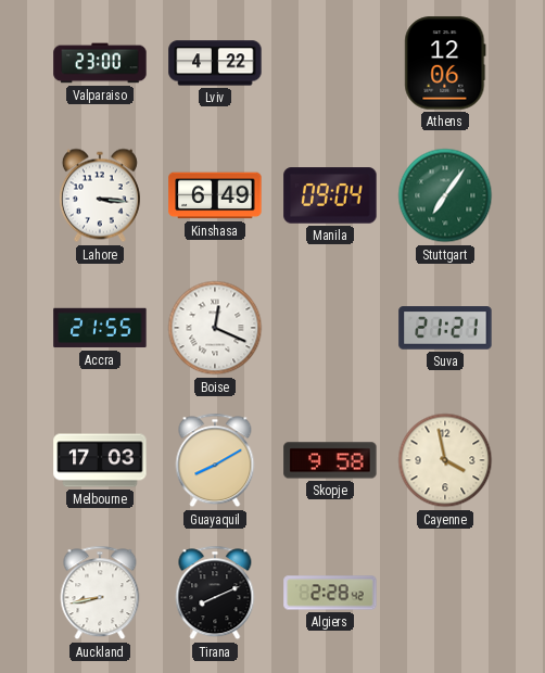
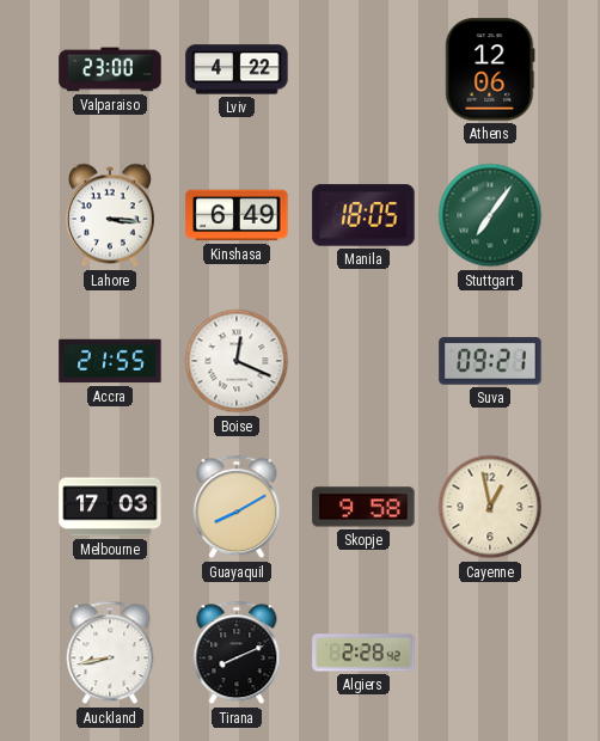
Manila: 09:04 -> 18:05
Suva: 21:21 -> 09:21
Cayenne: 3:58 -> 12:58
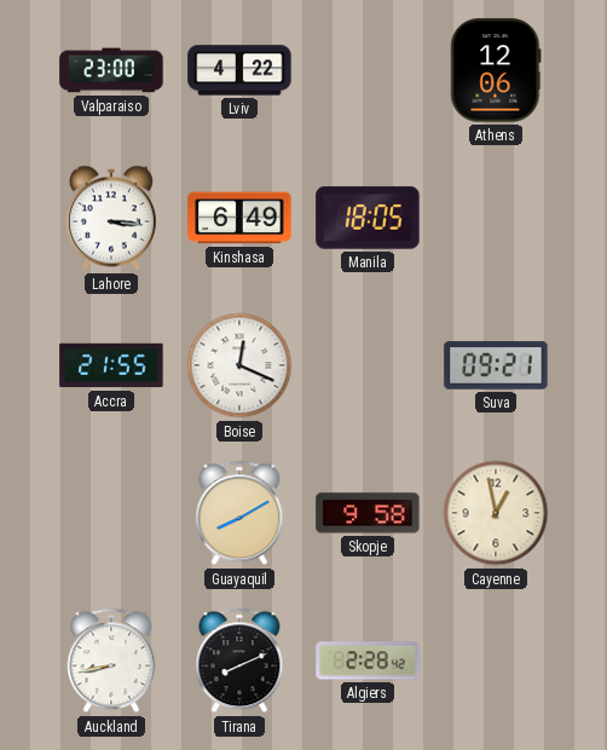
Stuttgart: 7:06 -> none
Melbourne: 17:03 -> none
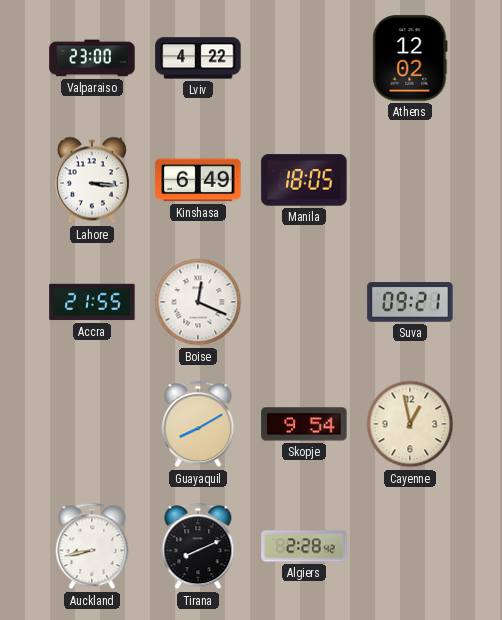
Athens: 12:06 -> 12:02
Skopje: 9:58 -> 9:54
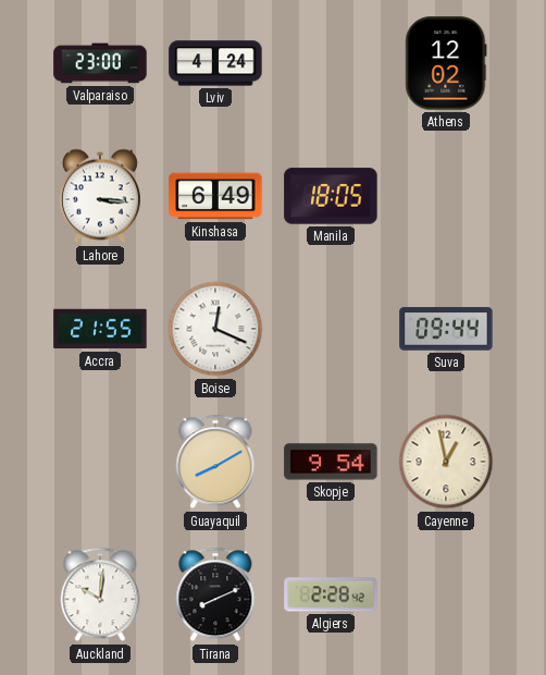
Lviv: 4:22 -> 4:24
Suva: 09:21 -> 09:44
Auckland: 8:43 -> 10:01
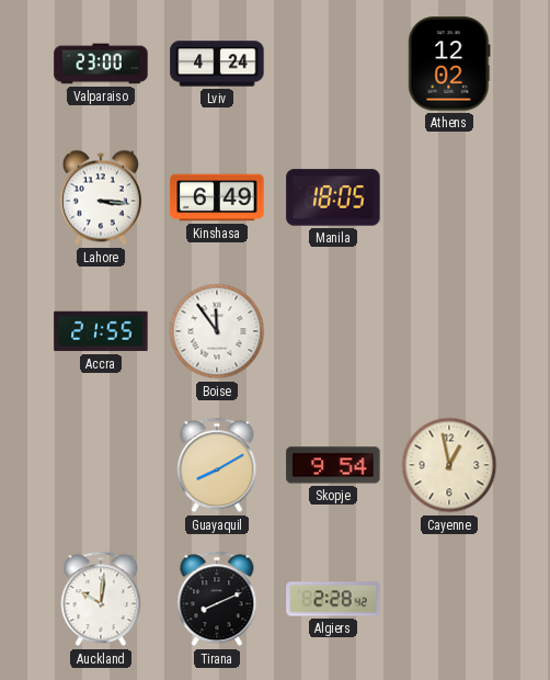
Boise: 12:19 -> 11:54
Suva: 09:44 -> none
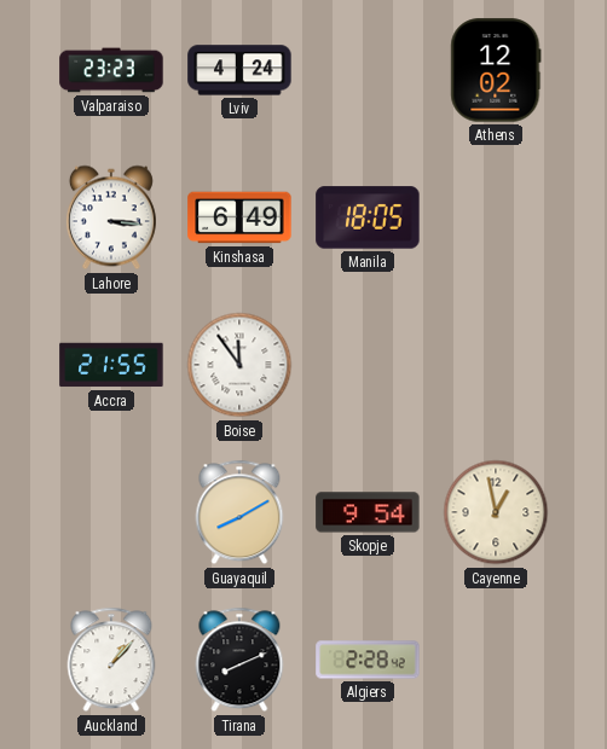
Valparaiso: 23:00 -> 23:23
Auckland: 10:01 -> 1:07
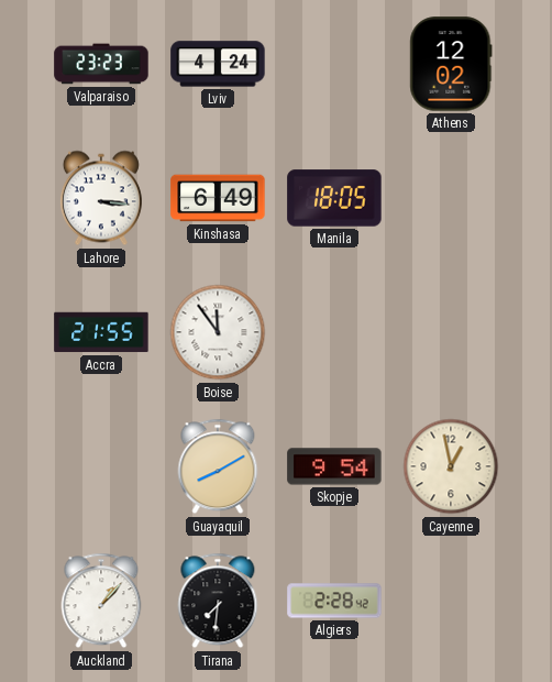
Tirana: 8:11 -> 7:31
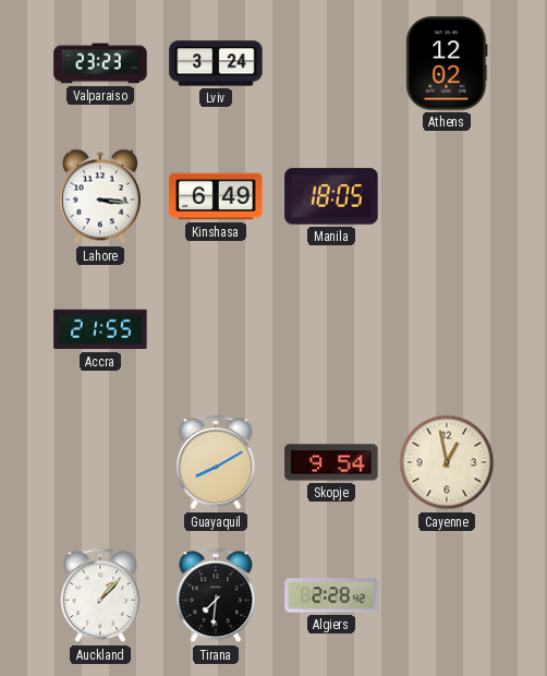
Lviv: 4:24 -> 3:24
Boise: 11:54 -> none
